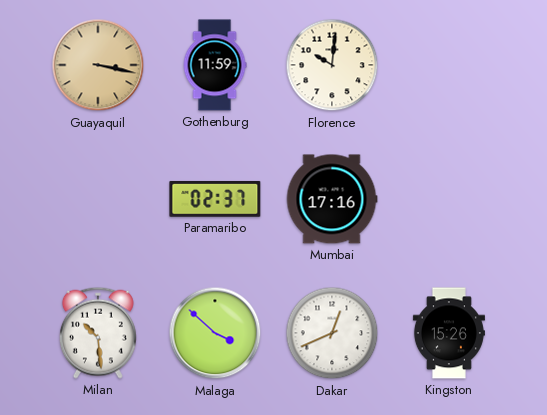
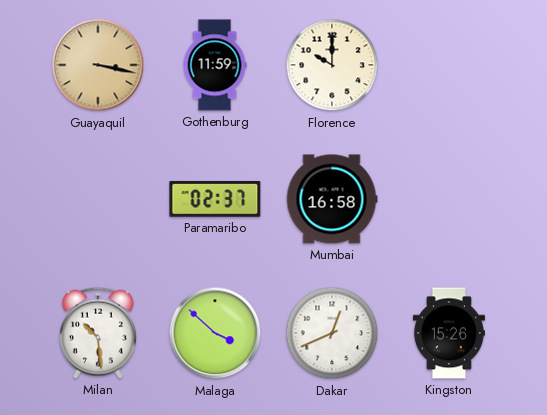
Florence: 10:01 -> 10:00
Mumbai: 17:16 -> 16:58
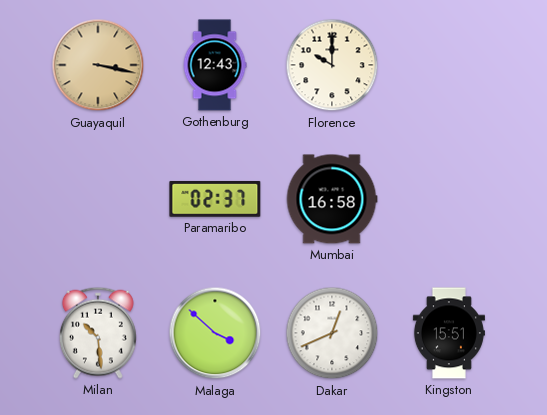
Gothenburg: 11:59 -> 12:43
Kingston: 15:26 -> 15:51
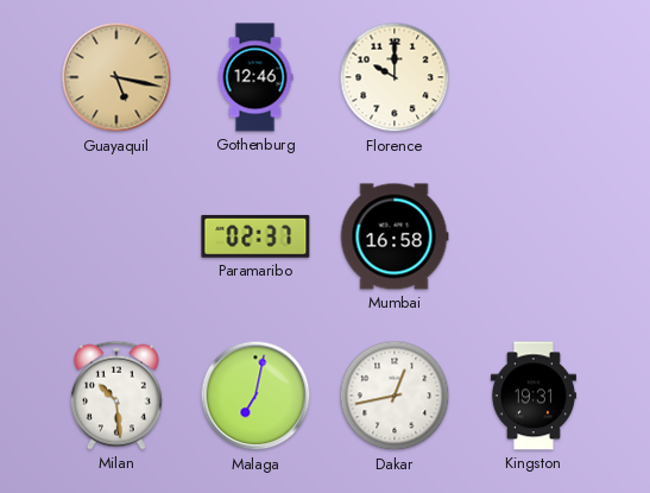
Guayaquil: 3:17 -> 5:17
Gothenburg: 12:43 -> 12:46
Malaga: 3:52 -> 7:02
Dakar: 12:41 -> 12:43
Kingston: 15:51 -> 19:31
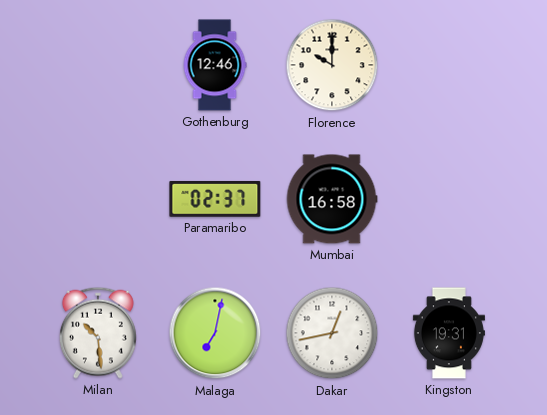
Guayaquil: 5:17 -> none
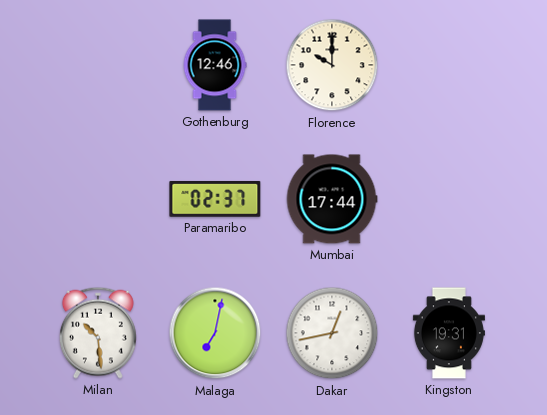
Mumbai: 16:58 -> 17:44
